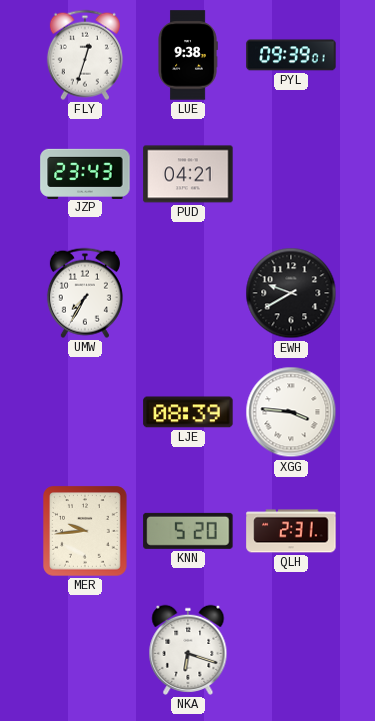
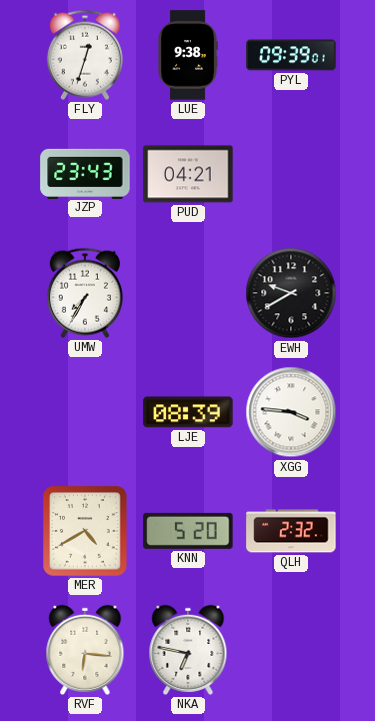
MER: 9:44 -> 4:40
QLH: 2:31 -> 2:32
RVF: none -> 6:16
NKA: 6:18 -> 6:47
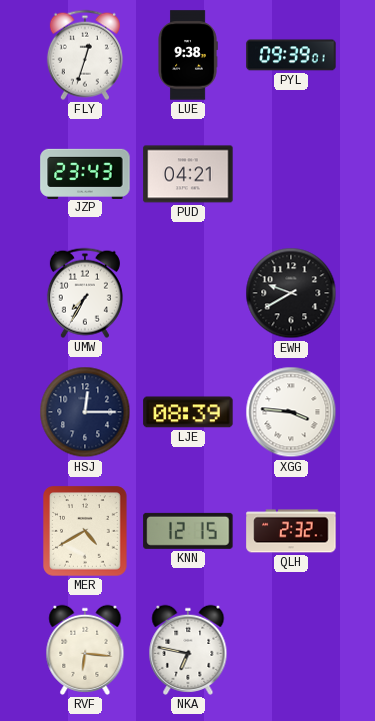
HSJ: none -> 12:15
KNN: 5:20 -> 12:15
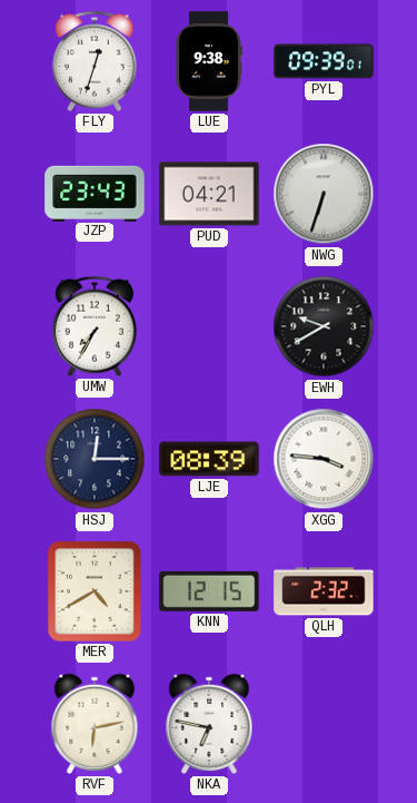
NWG: none -> 6:33
RVF: 6:16 -> 6:13
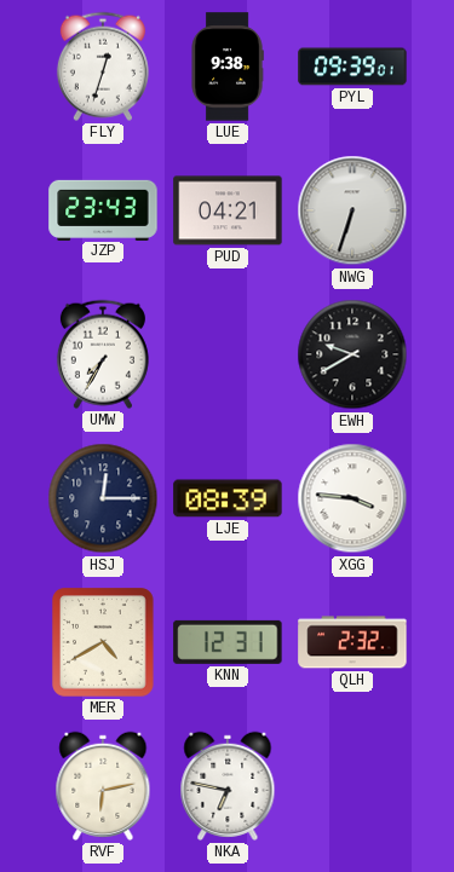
KNN: 12:15 -> 12:31
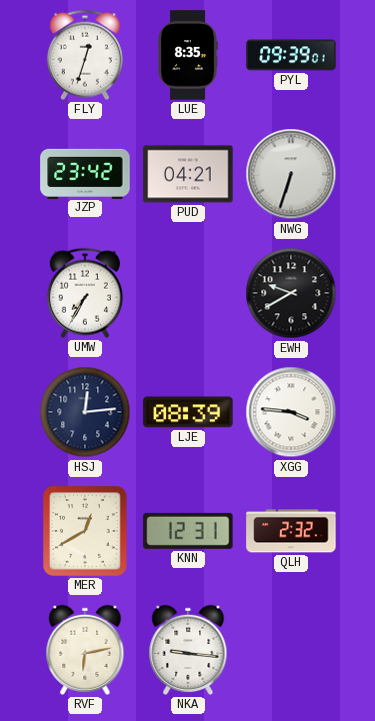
LUE: 9:38 -> 8:35
JZP: 23:43 -> 23:42
HSJ: 12:15 -> 12:14
MER: 4:40 -> 12:40
NKA: 6:47 -> 9:16
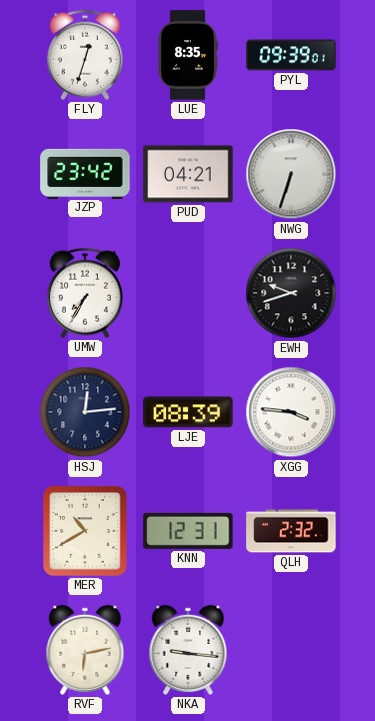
EWH: 9:40 -> 9:42
MER: 12:40 -> 10:40
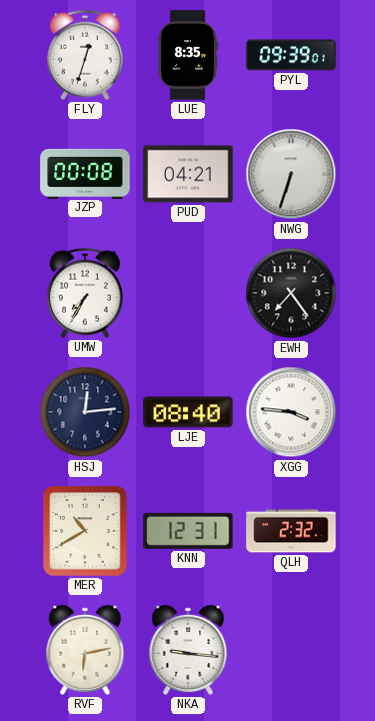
JZP: 23:42 -> 00:08
EWH: 9:42 -> 7:24
LJE: 08:39 -> 08:40
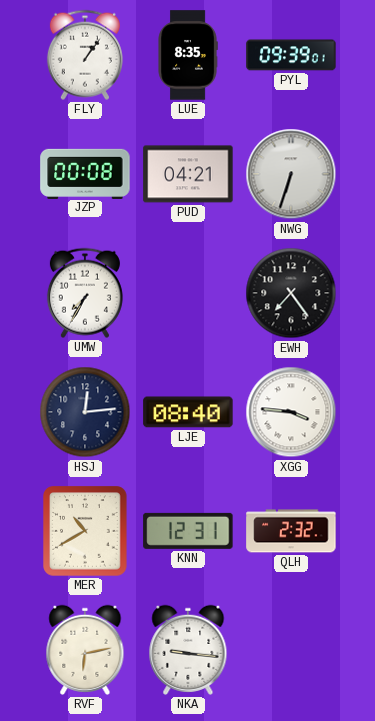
FLY: 12:33 -> 1:06
